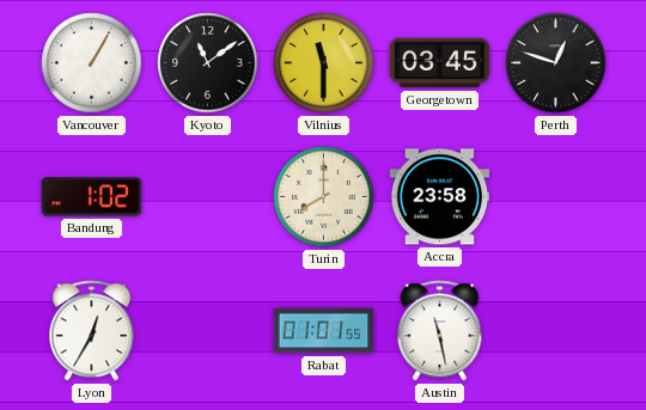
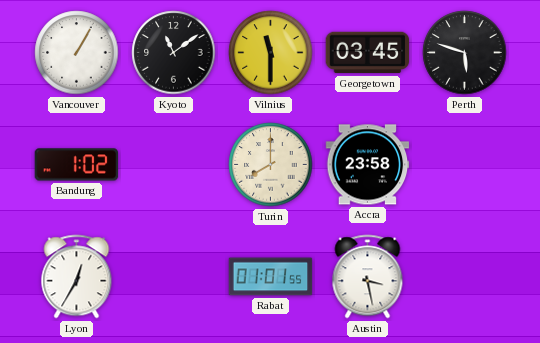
Perth: 12:48 -> 5:48
Austin: 11:28 -> 3:28
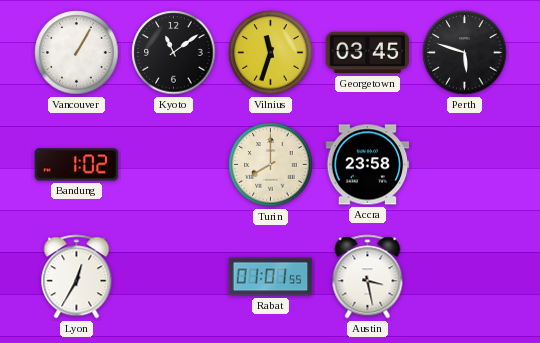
Vilnius: 11:30 -> 11:33
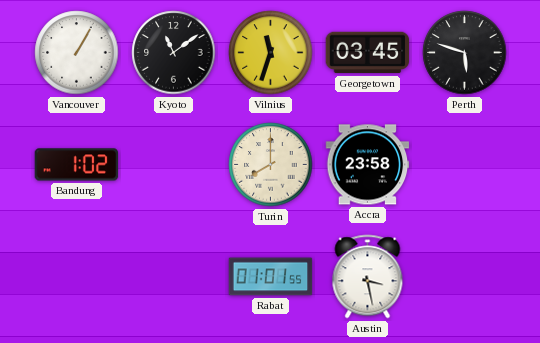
Lyon: 12:35 -> none
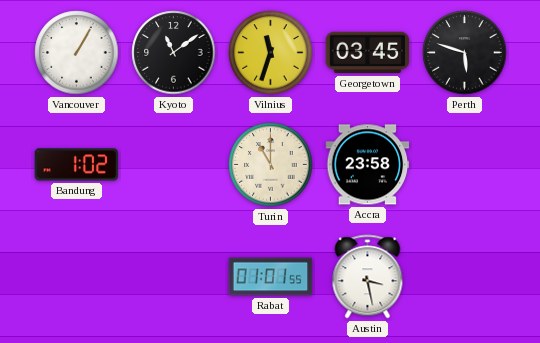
Turin: 8:00 -> 11:00
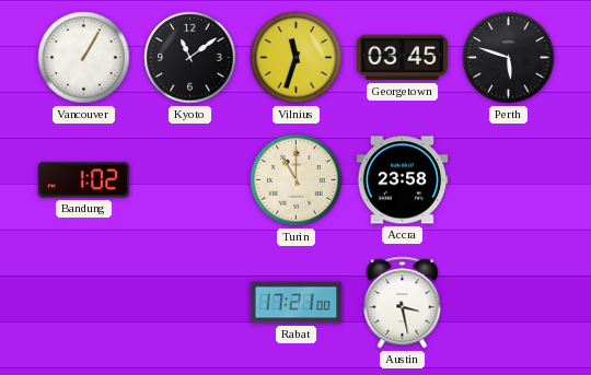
Rabat: 01:01 -> 17:21
